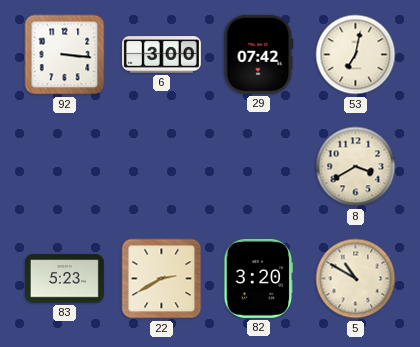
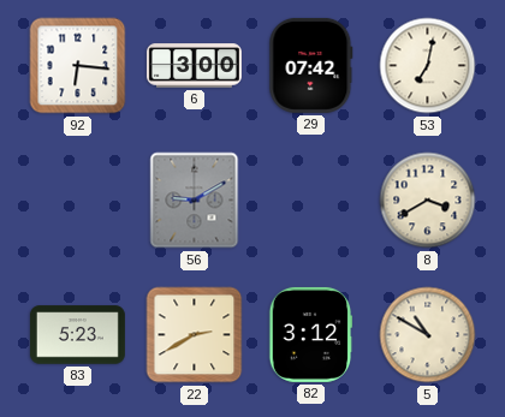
92: 3:16 -> 6:16
56: none -> 9:10
82: 3:20 -> 3:12
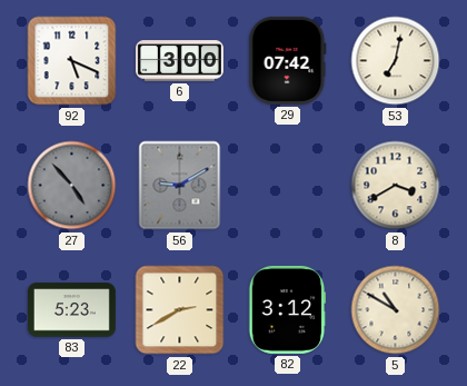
92: 6:16 -> 5:19
27: none -> 4:53
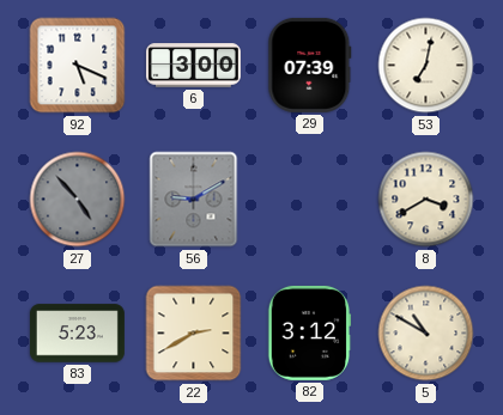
29: 07:42 -> 07:39
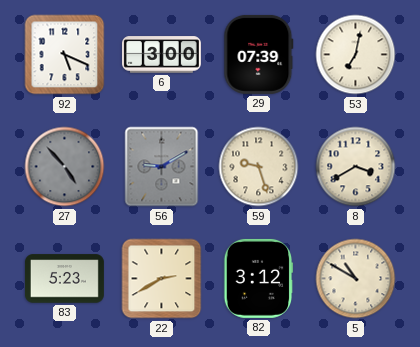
59: none -> 9:27
